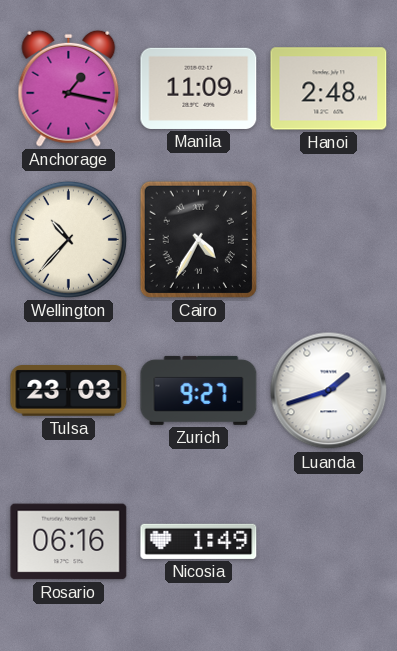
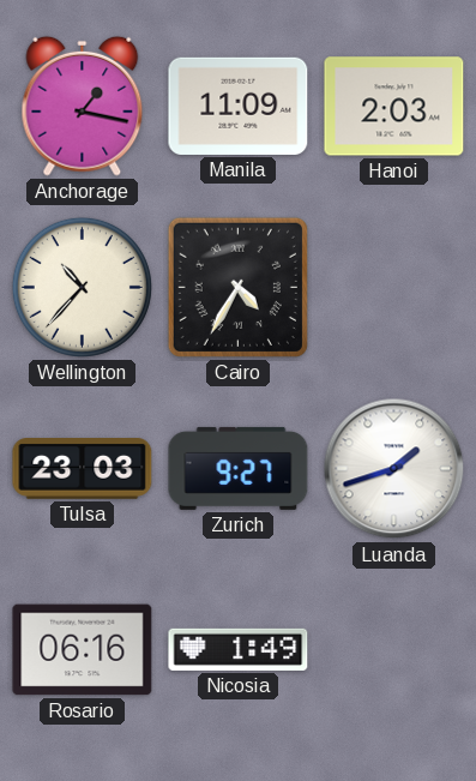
Hanoi: 2:48 -> 2:03
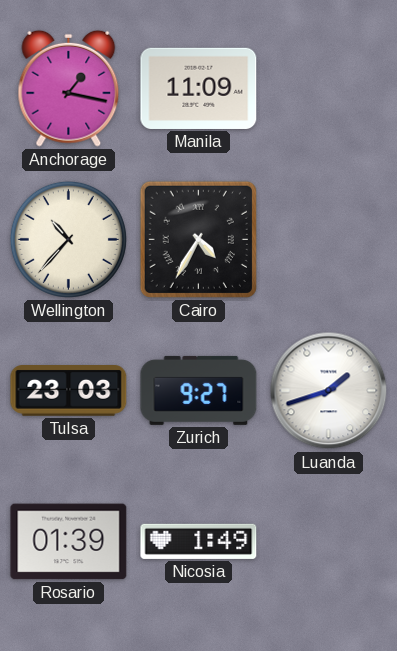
Hanoi: 2:03 -> none
Rosario: 06:16 -> 01:39
